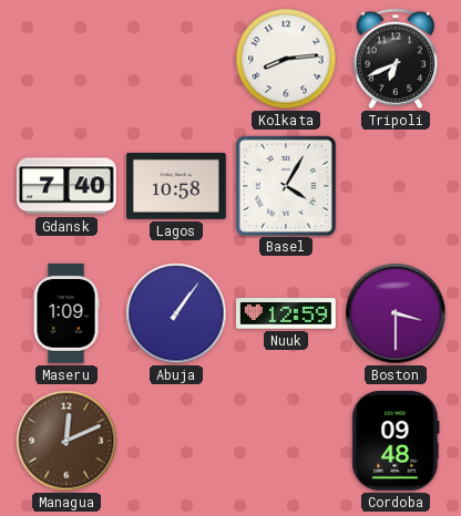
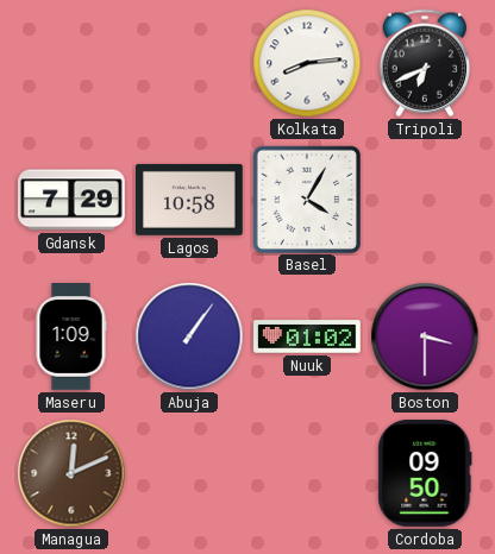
Gdansk: 7:40 -> 7:29
Nuuk: 12:59 -> 01:02
Cordoba: 09:48 -> 09:50
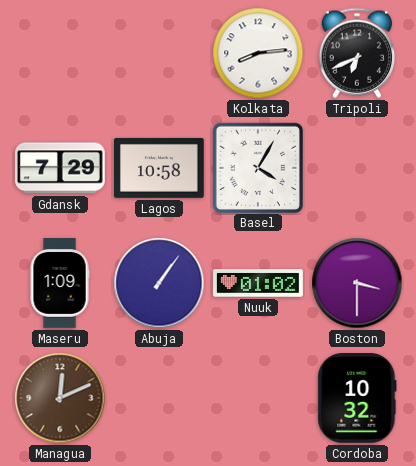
Cordoba: 09:50 -> 10:32
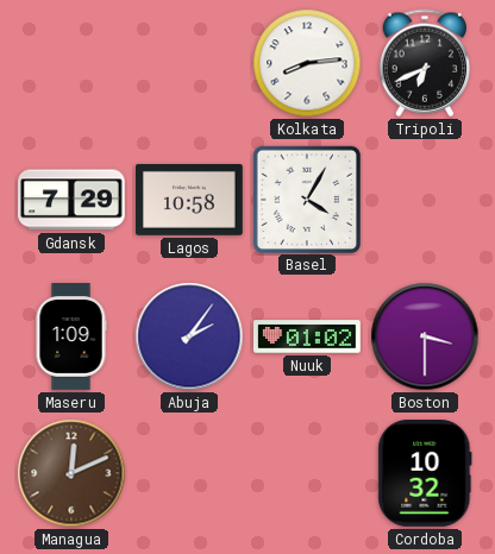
Abuja: 1:06 -> 2:06
